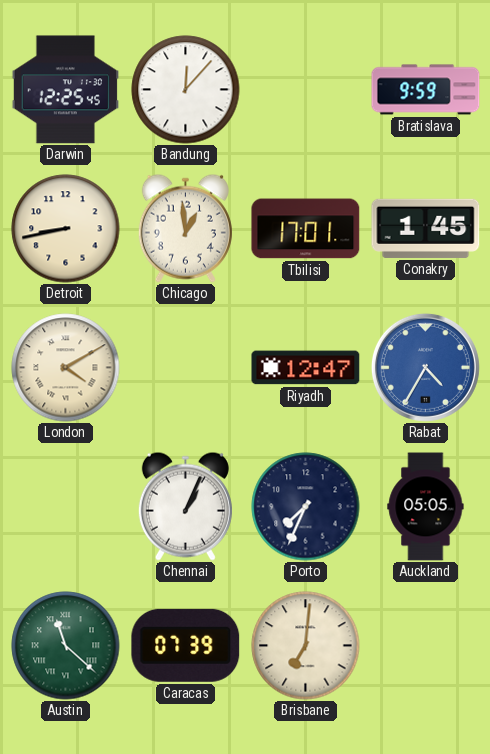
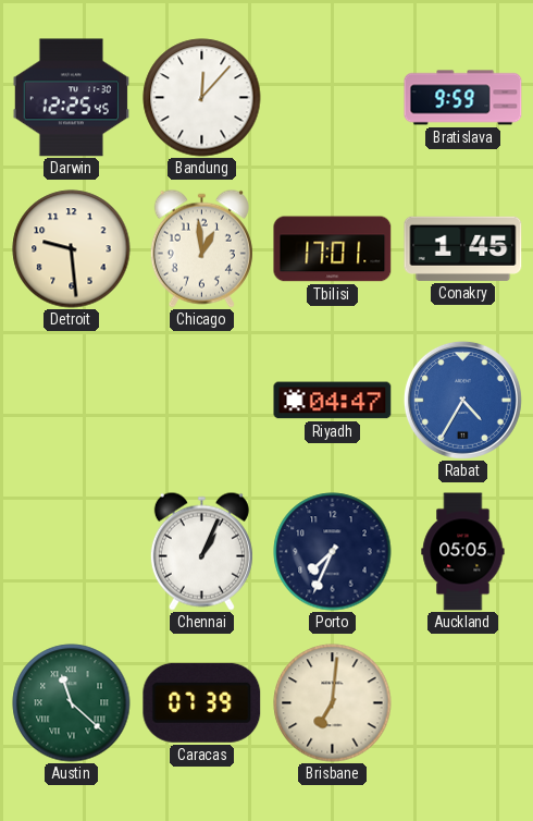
Detroit: 8:43 -> 9:29
London: 4:10 -> none
Riyadh: 12:47 -> 04:47
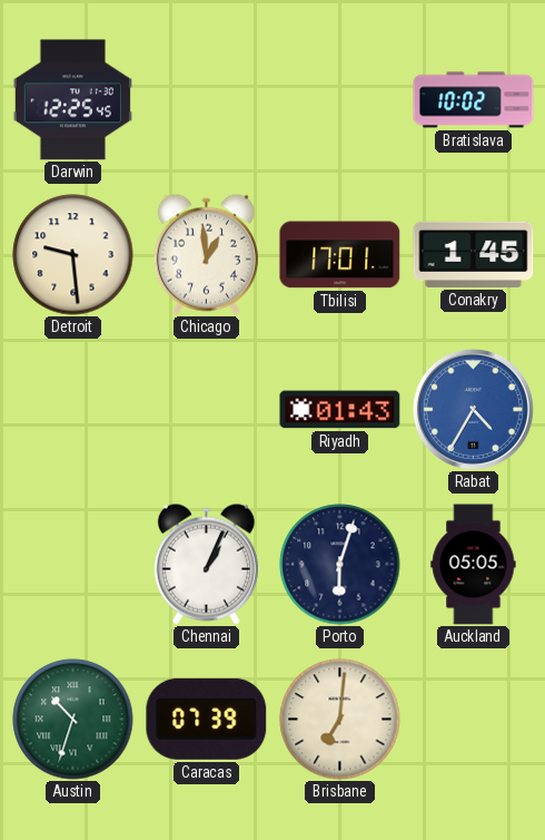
Bandung: 12:07 -> none
Bratislava: 9:59 -> 10:02
Riyadh: 04:47 -> 01:43
Porto: 7:34 -> 6:03
Austin: 11:22 -> 10:33
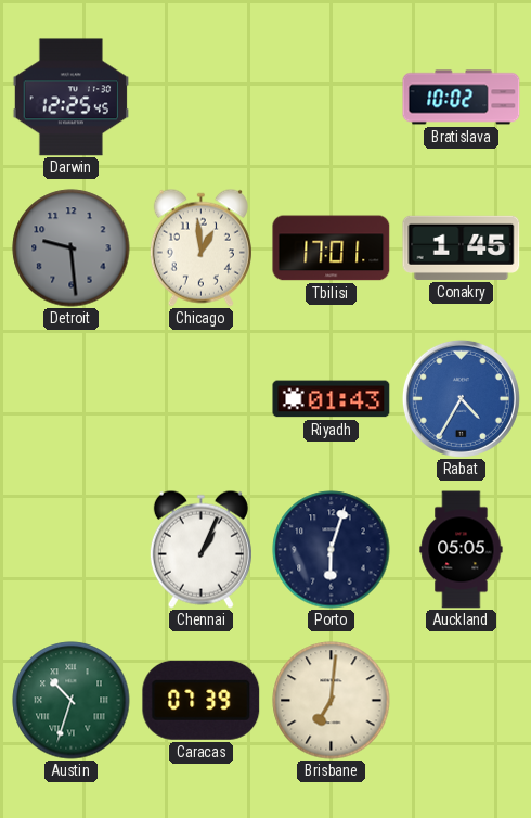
Detroit dial: cream -> grey
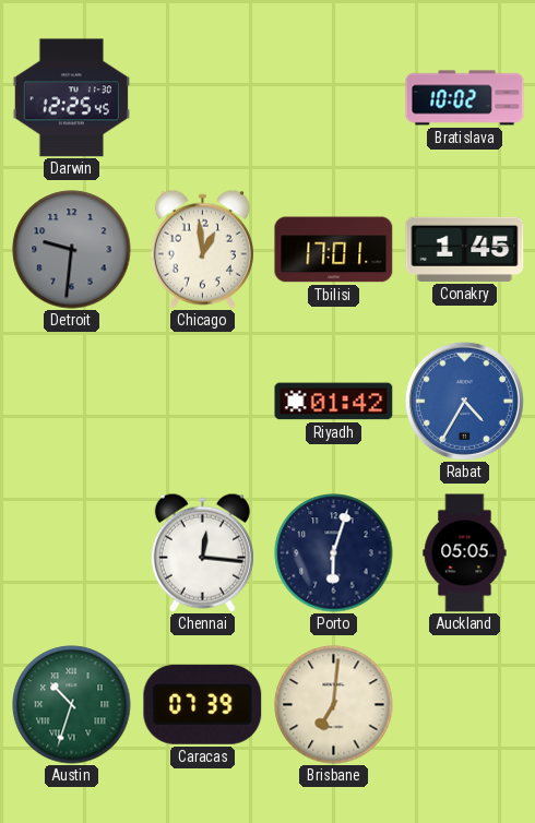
Detroit: 9:29 -> 9:31
Riyadh: 01:43 -> 01:42
Chennai: 1:04 -> 12:16
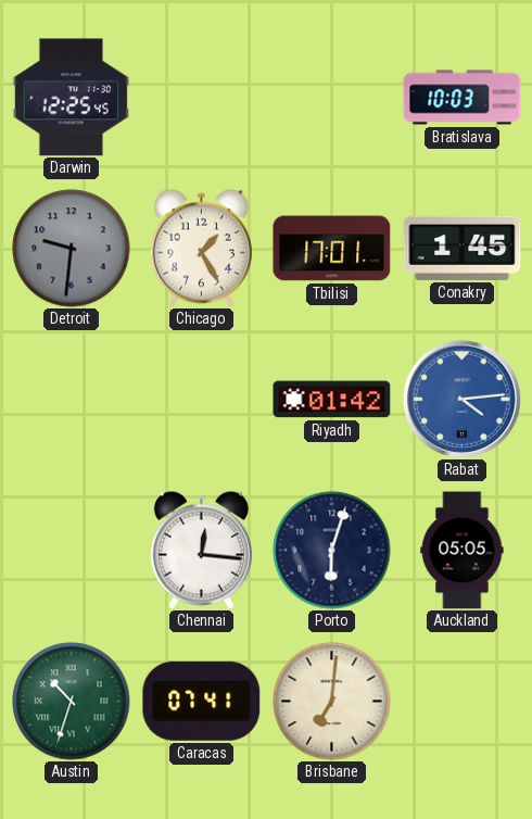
Bratislava: 10:02 -> 10:03
Chicago: 12:59 -> 1:25
Rabat: 4:35 -> 4:14
Caracas: 07:39 -> 07:41
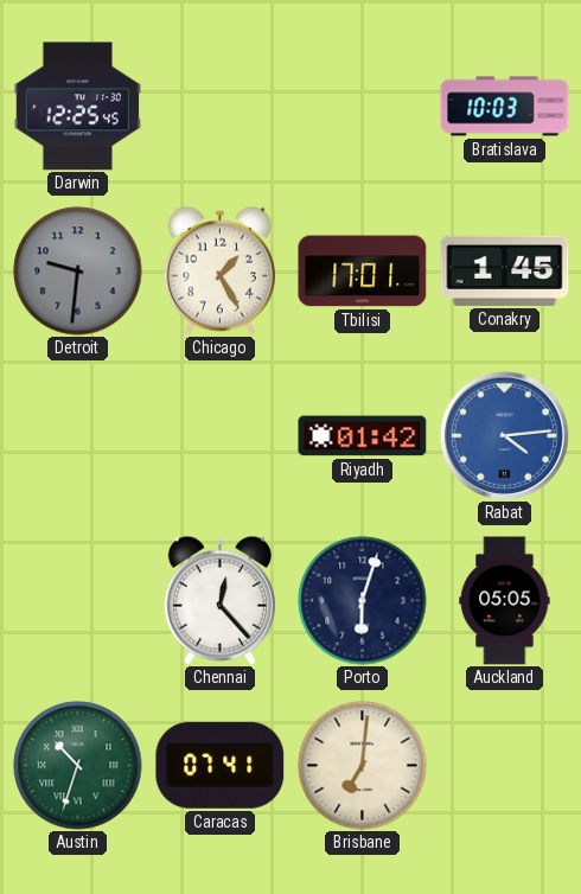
Chennai: 12:16 -> 12:23
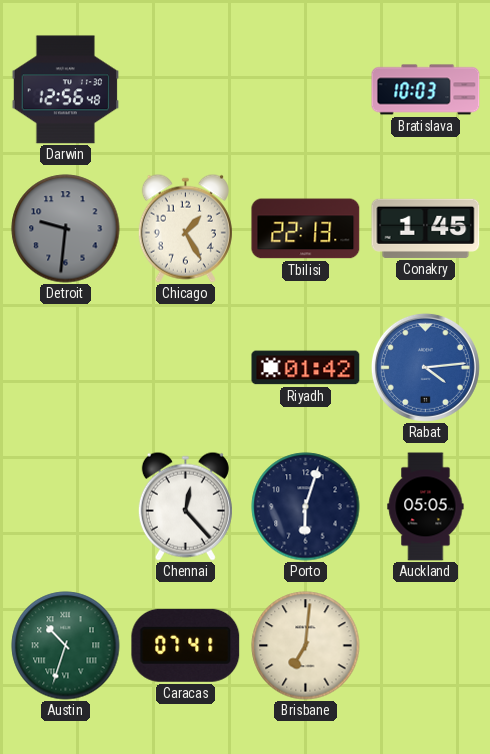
Darwin: 12:25 -> 12:56
Tbilisi: 17:01 -> 22:13
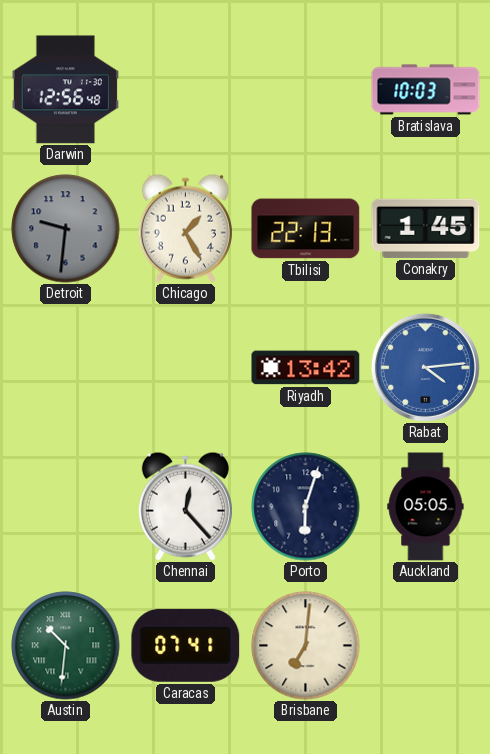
Riyadh: 01:42 -> 13:42
Austin: 10:33 -> 10:31
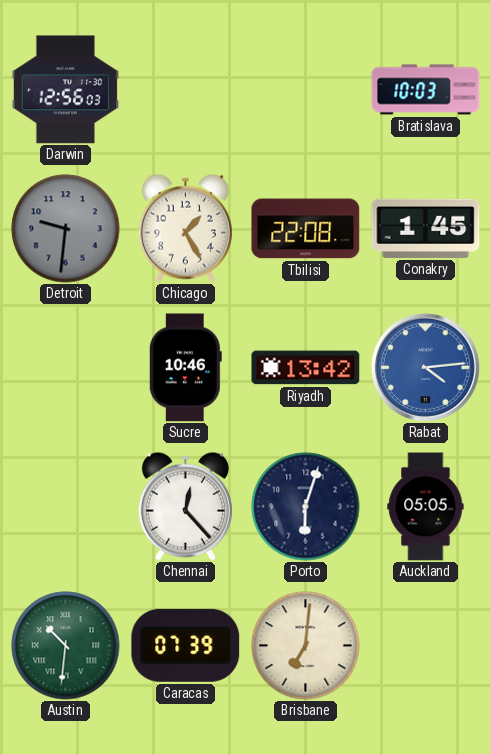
Darwin: 12:56:48 -> 12:56:03
Tbilisi: 22:13 -> 22:08
Sucre: none -> 10:46
Caracas: 07:41 -> 07:39
